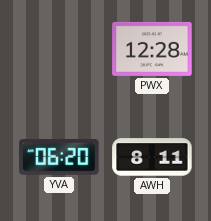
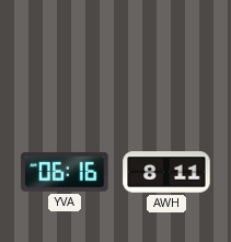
PWX: 12:28 -> none
YVA: 06:20 -> 06:16
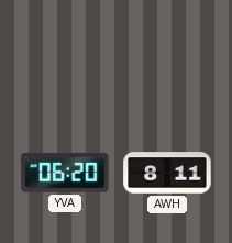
YVA: 06:16 -> 06:20
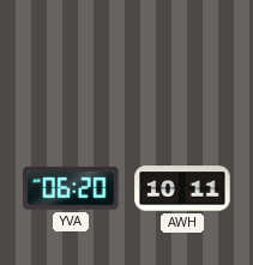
AWH: 8:11 -> 10:11
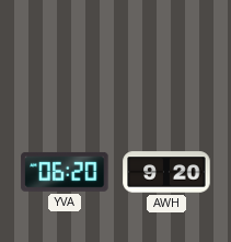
AWH: 10:11 -> 9:20
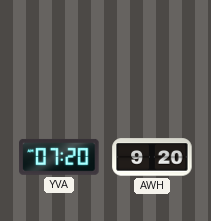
YVA: 06:20 -> 07:20
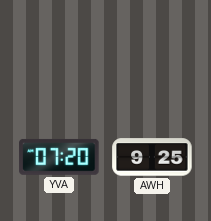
AWH: 9:20 -> 9:25
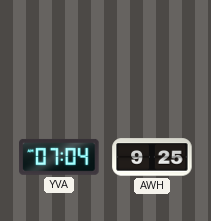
YVA: 07:20 -> 07:04
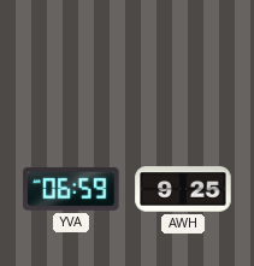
YVA: 07:04 -> 06:59
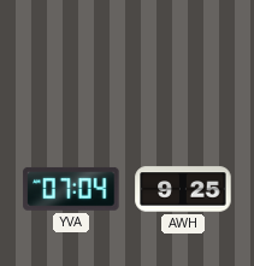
YVA: 06:59 -> 07:04
